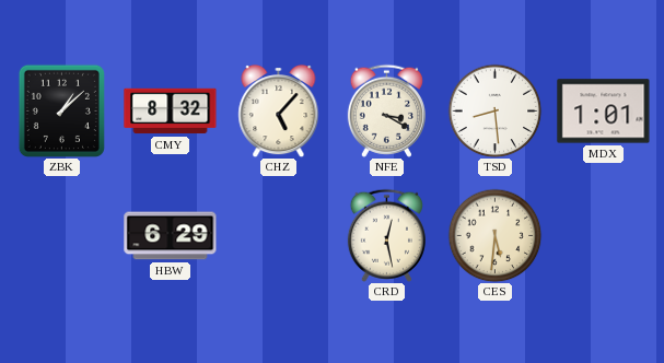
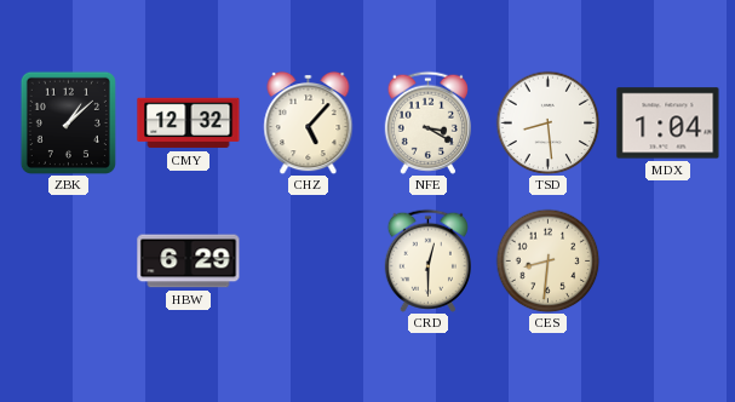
CMY: 8:32 -> 12:32
MDX: 1:01 -> 1:04
CRD: 12:28 -> 12:30
CES: 5:31 -> 8:31
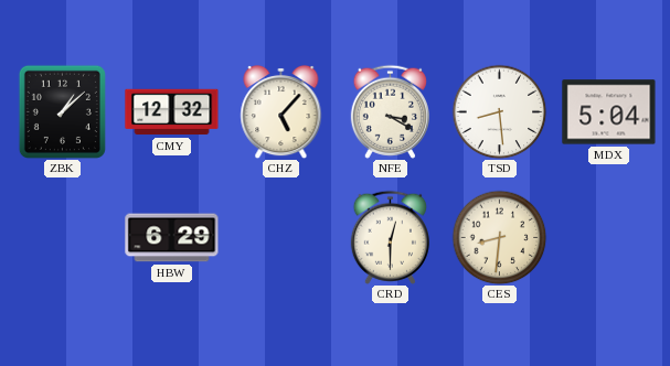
MDX: 1:04 -> 5:04
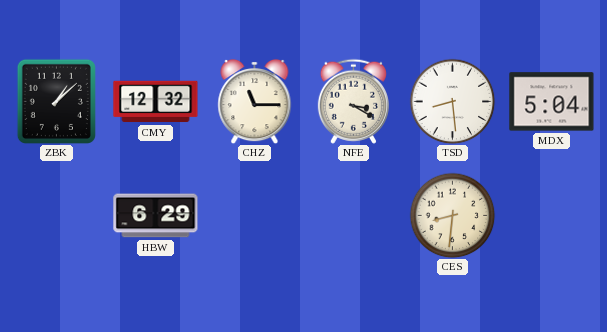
CHZ: 5:07 -> 11:15
CRD: 12:30 -> none
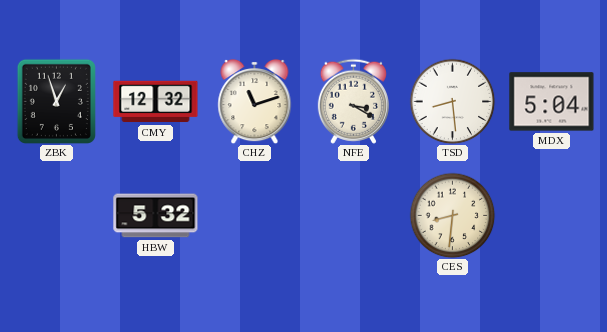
ZBK: 1:08 -> 12:57
CHZ: 11:15 -> 11:12
HBW: 6:29 -> 5:32
